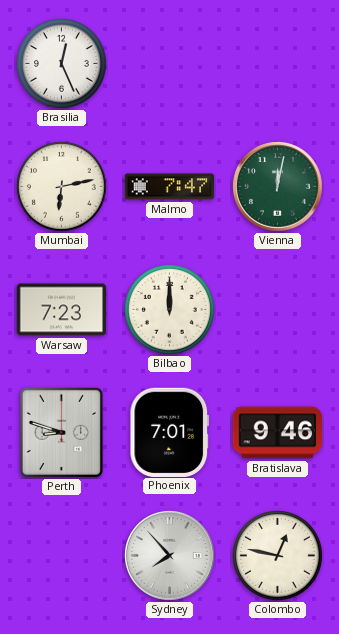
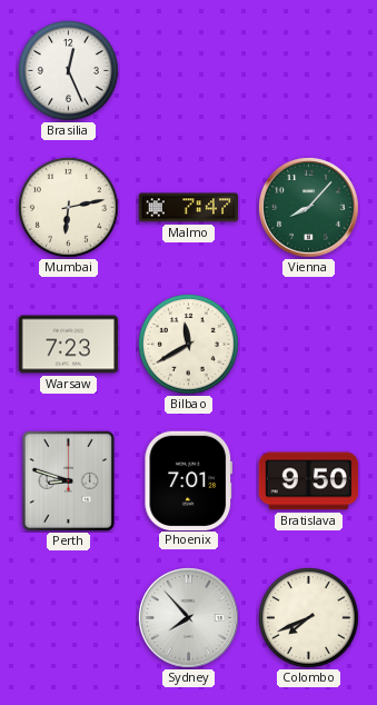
Vienna: 12:02 -> 8:07
Bilbao: 12:00 -> 11:40
Bratislava: 9:46 -> 9:50
Colombo: 12:47 -> 7:41
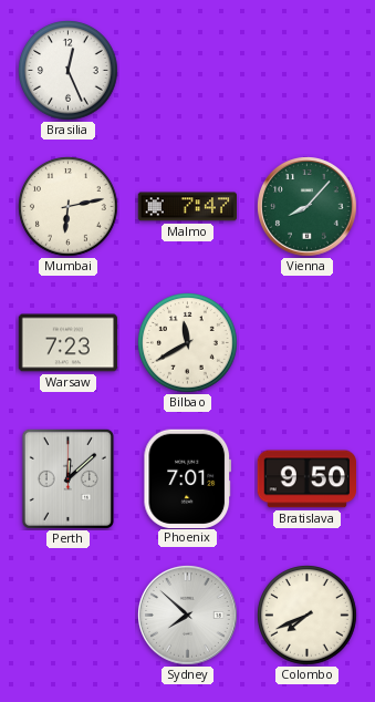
Perth: 8:48 -> 12:08
Sydney: 7:53 -> 7:52
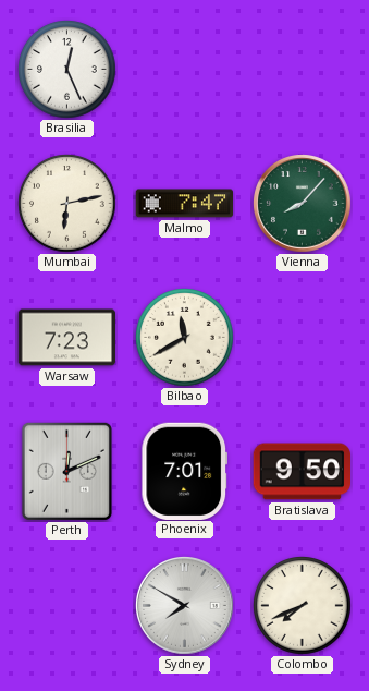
Perth: 12:08 -> 12:11
Sydney: 7:52 -> 7:50
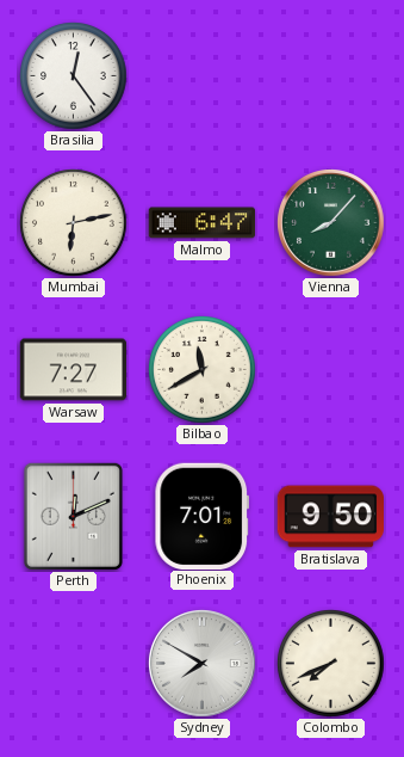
Brasilia: 12:26 -> 12:24
Malmo: 7:47 -> 6:47
Warsaw: 7:23 -> 7:27
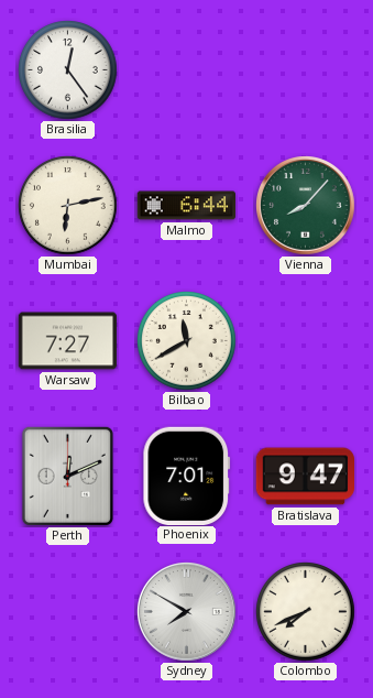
Malmo: 6:47 -> 6:44
Bratislava: 9:50 -> 9:47
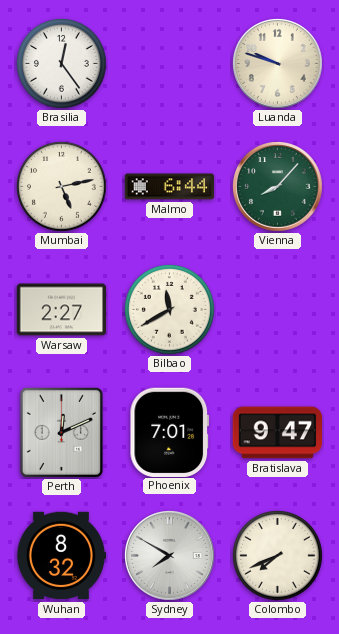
Luanda: none -> 9:48
Mumbai: 6:13 -> 5:13
Warsaw: 7:27 -> 2:27
Wuhan: none -> 8:32
